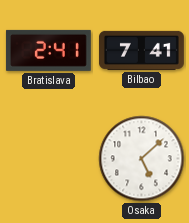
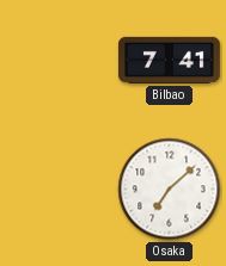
Bratislava: 2:41 -> none
Osaka: 5:08 -> 7:08
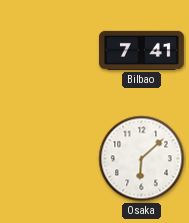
Osaka: 7:08 -> 6:08
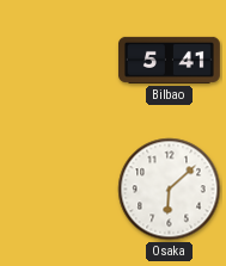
Bilbao: 7:41 -> 5:41
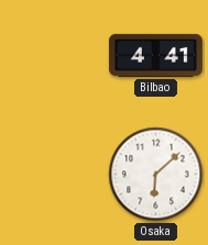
Bilbao: 5:41 -> 4:41
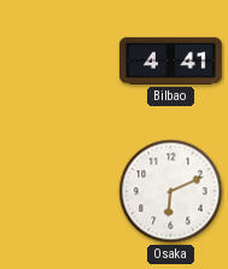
Osaka: 6:08 -> 6:11
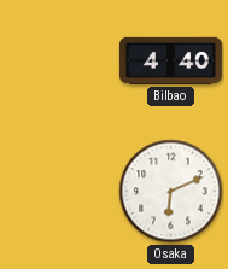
Bilbao: 4:41 -> 4:40
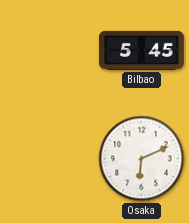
Bilbao: 4:40 -> 5:45
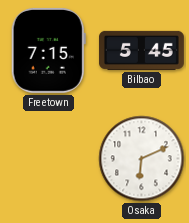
Freetown: none -> 7:15
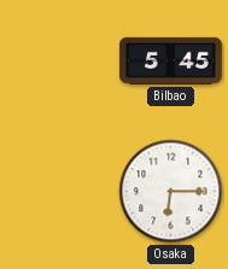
Freetown: 7:15 -> none
Osaka: 6:11 -> 6:15
